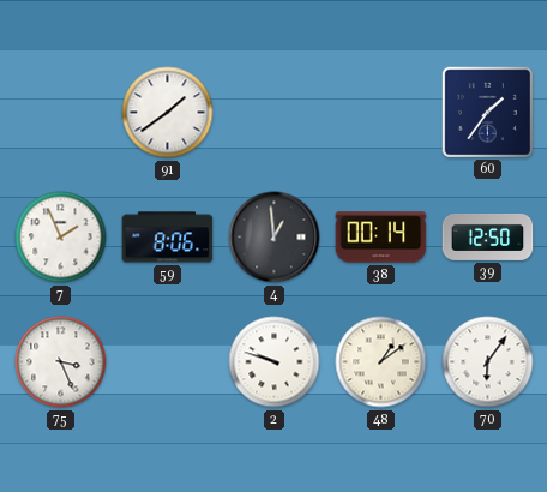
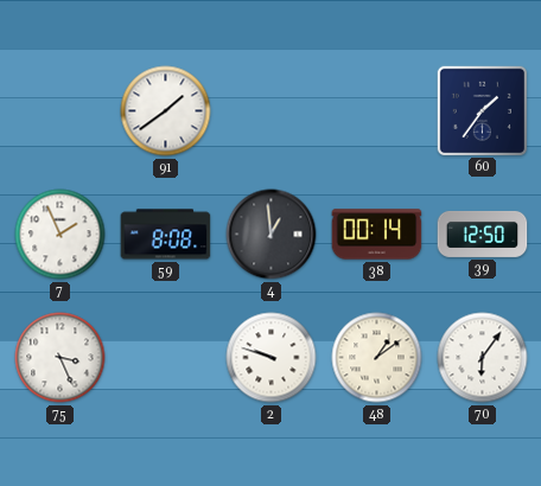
59: 8:06 -> 8:08
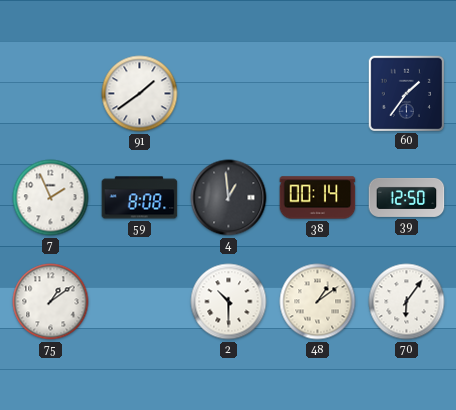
75: 3:26 -> 1:09
2: 9:48 -> 10:30
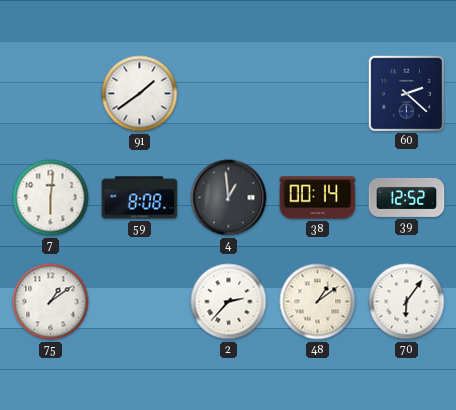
60: 1:36 -> 2:22
7: 1:56 -> 6:01
39: 12:50 -> 12:52
2: 10:30 -> 2:37
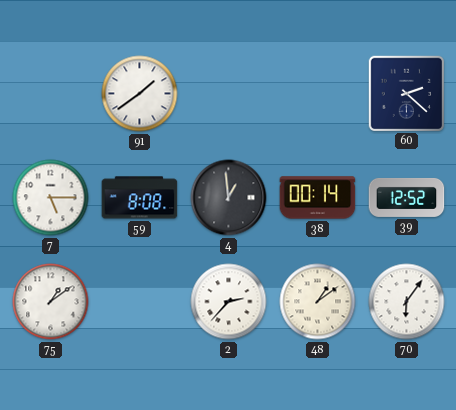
7: 6:01 -> 5:15
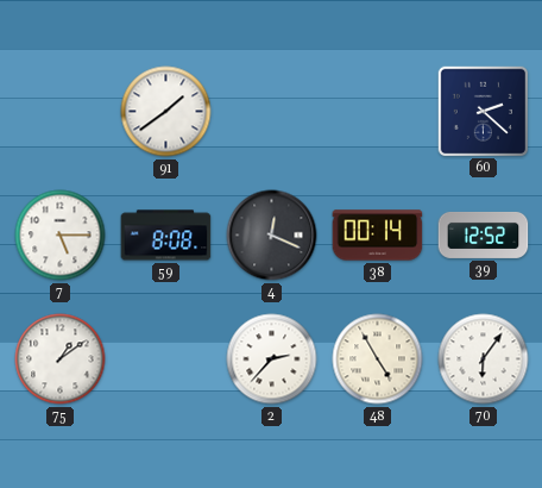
4: 12:59 -> 12:19
48: 1:09 -> 4:55
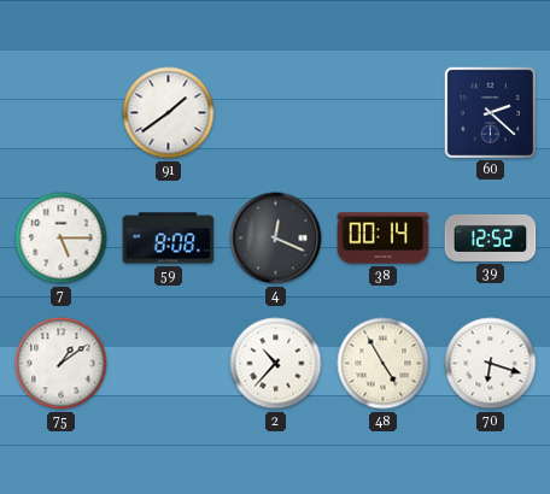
2: 2:37 -> 10:37
70: 6:06 -> 6:18
